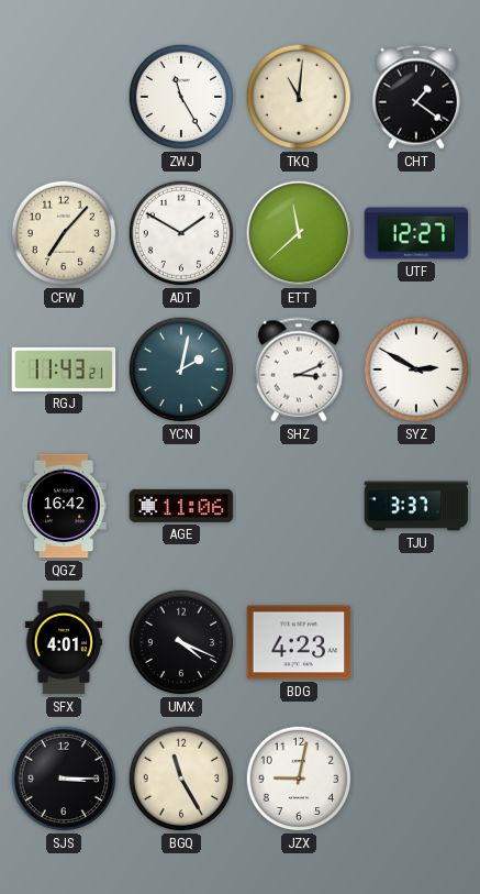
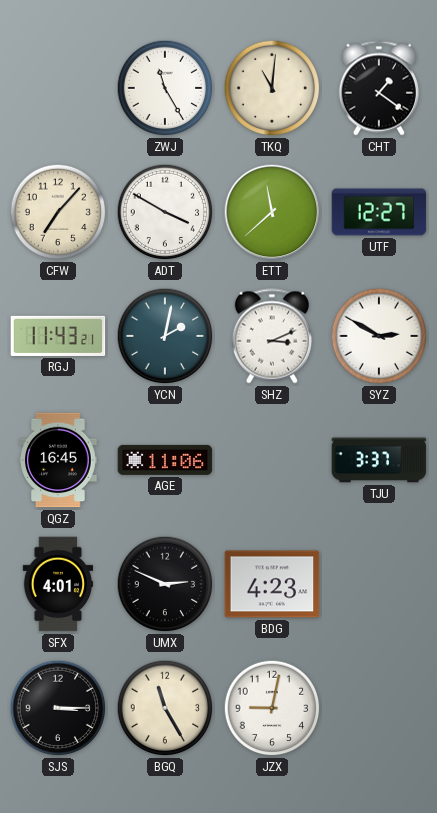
ADT: 1:50 -> 3:50
QGZ: 16:42 -> 16:45
UMX: 4:19 -> 2:49
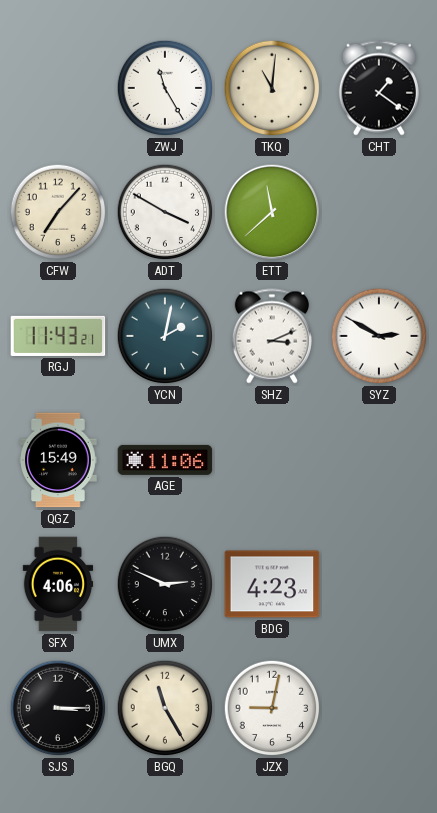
UTF: 12:27 -> none
QGZ: 16:45 -> 15:49
TJU: 3:37 -> none
SFX: 4:01 -> 4:06
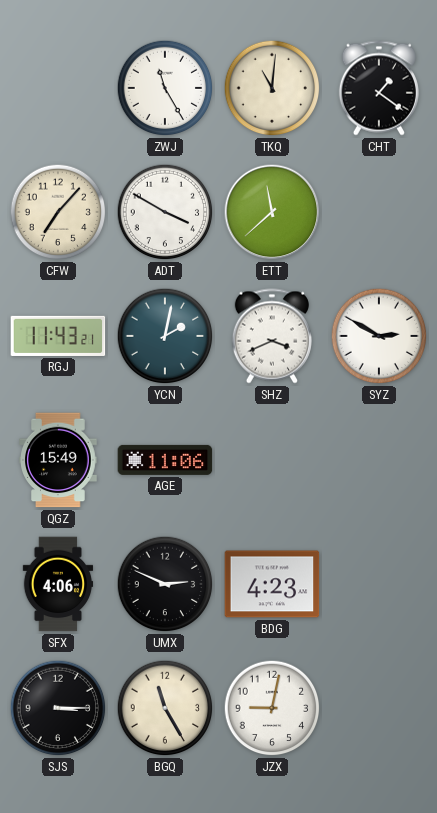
SHZ: 3:11 -> 3:41
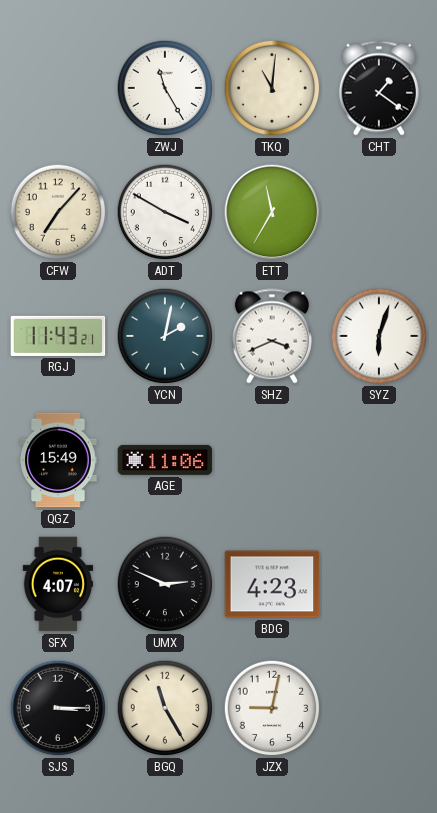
ETT: 11:38 -> 11:35
SYZ: 2:50 -> 6:03
SFX: 4:06 -> 4:07
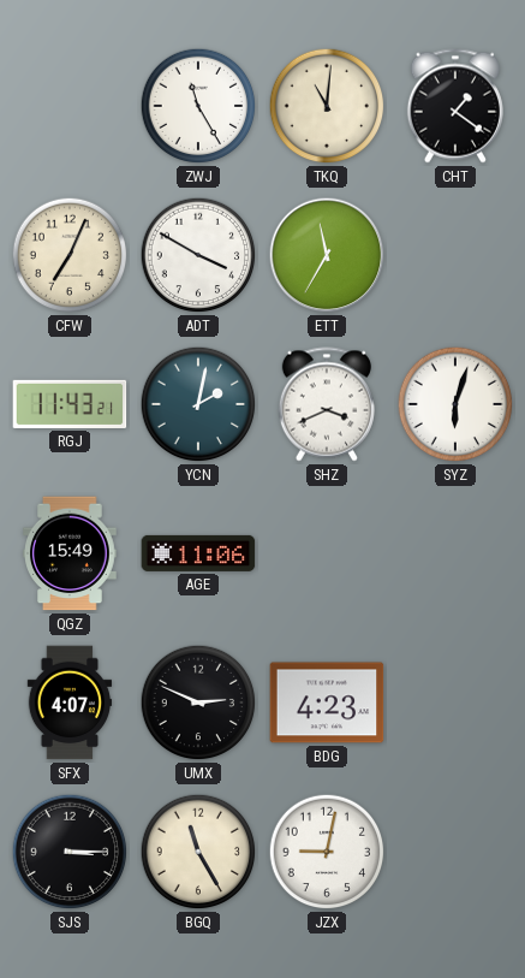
CFW: 7:07 -> 7:04
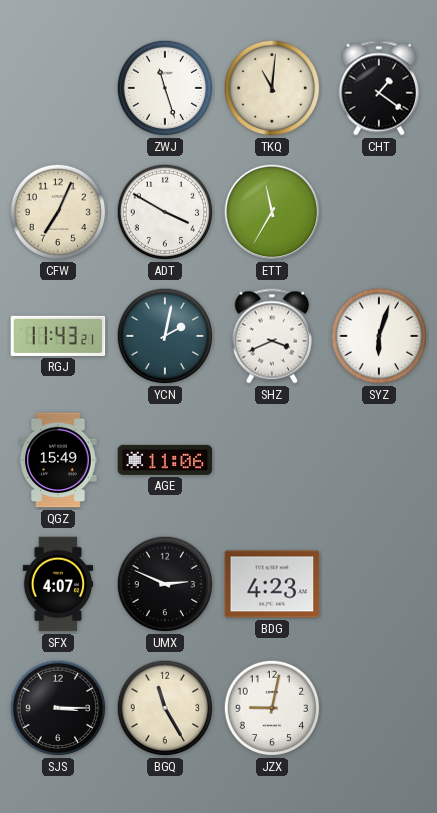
ZWJ: 11:25 -> 11:27
